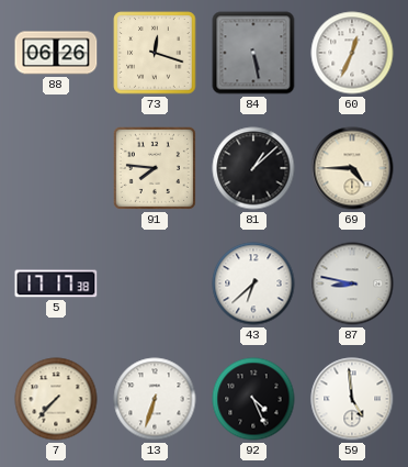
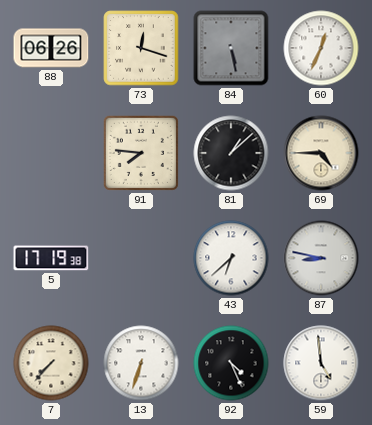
5: 17:17 -> 17:19
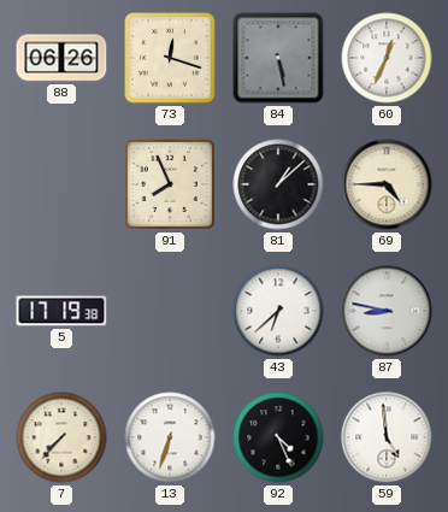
91: 7:46 -> 7:56
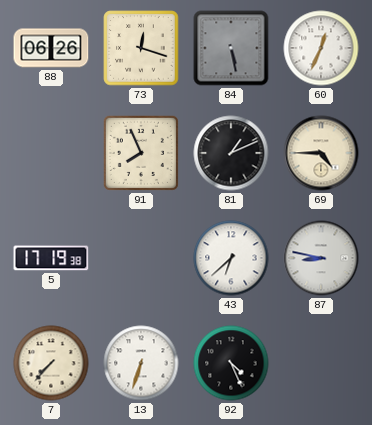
81: 1:08 -> 1:11
59: 4:59 -> none
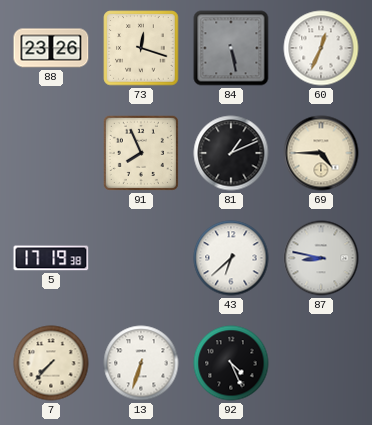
88: 06:26 -> 23:26
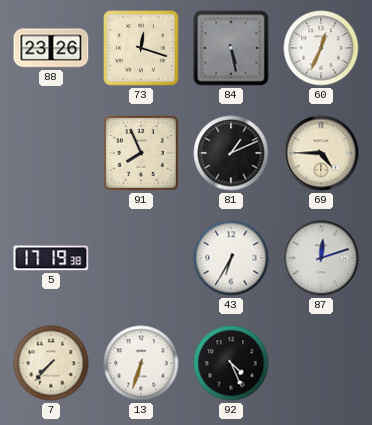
43: 6:38 -> 6:35
87: 8:47 -> 12:12
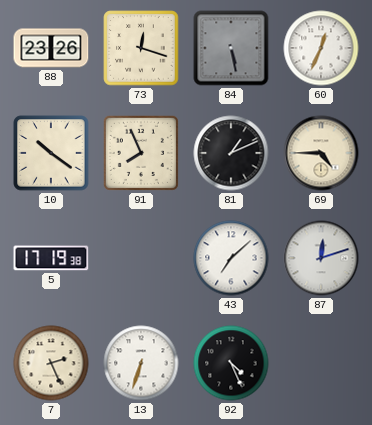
10: none -> 10:21
43: 6:35 -> 7:08
7: 7:37 -> 2:26
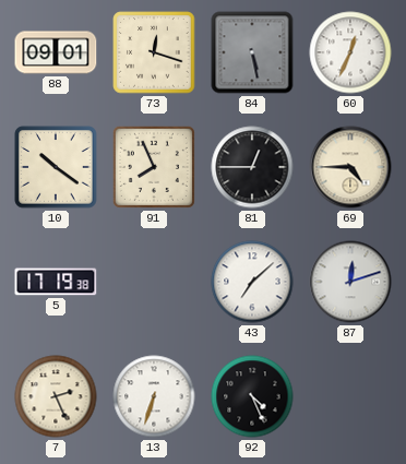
88: 23:26 -> 09:01
81: 1:11 -> 12:45
